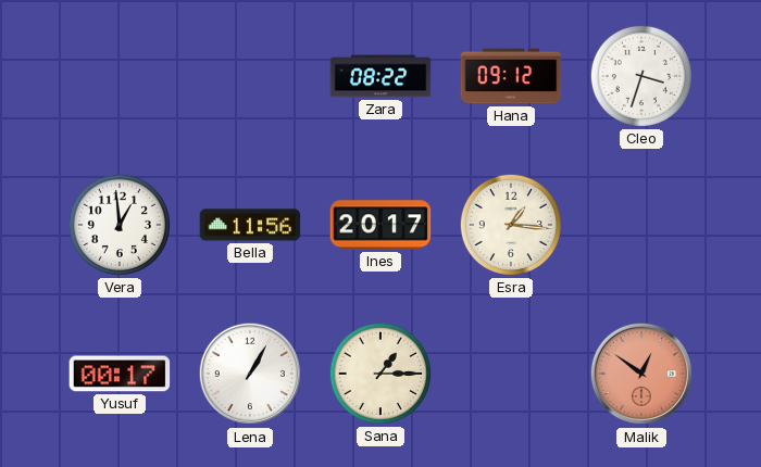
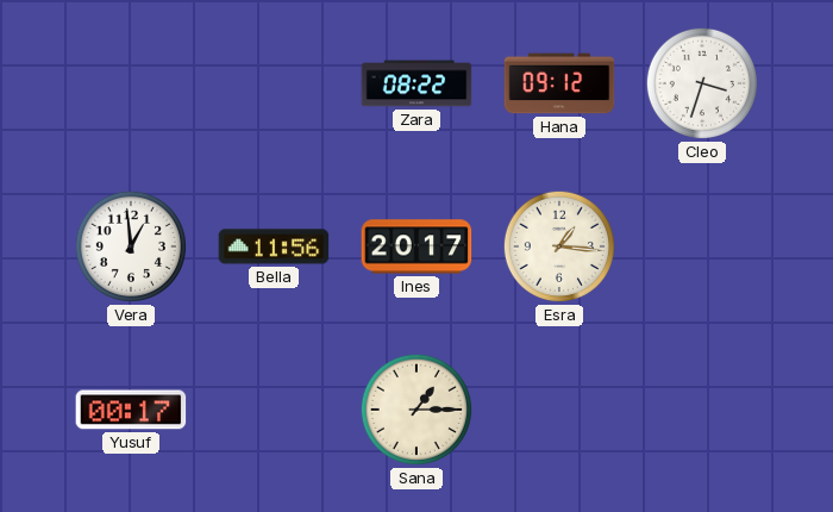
Lena: 1:05 -> none
Malik: 12:51 -> none
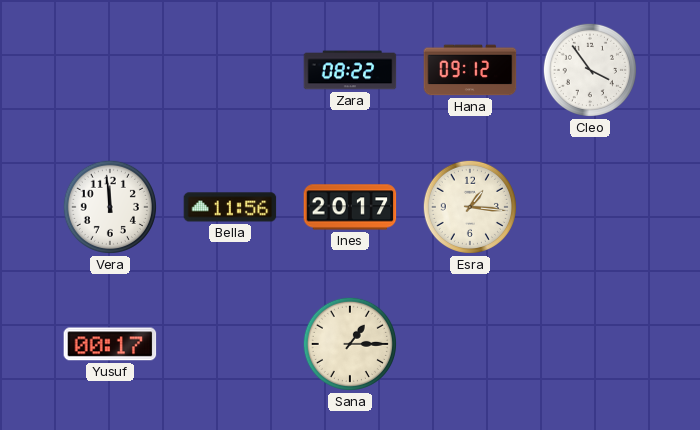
Cleo: 3:33 -> 3:54
Vera: 12:59 -> 11:59
